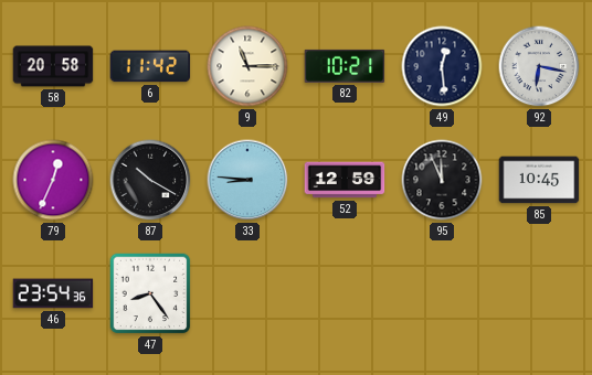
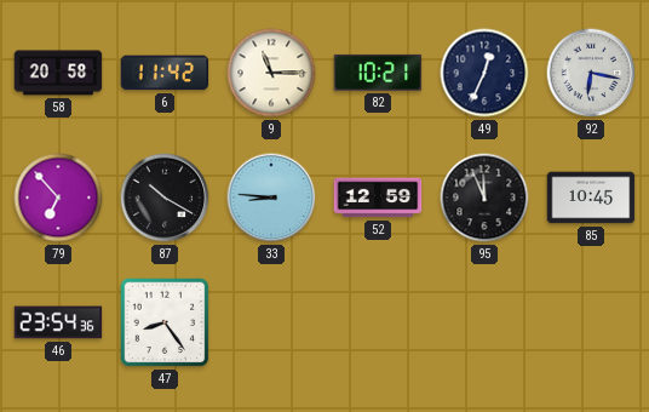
49: 12:29 -> 12:34
79: 12:34 -> 6:53
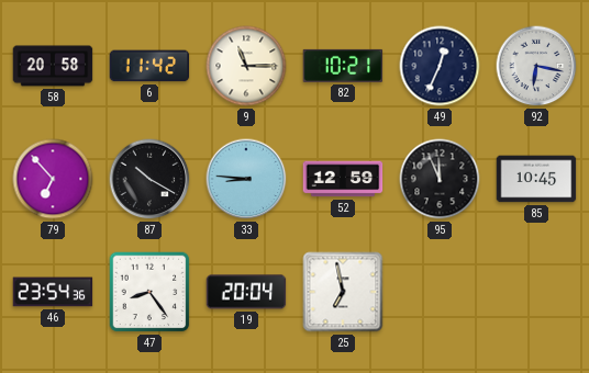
19: none -> 20:04
25: none -> 6:58
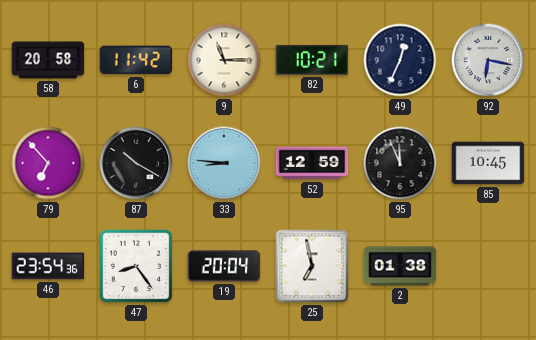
2: none -> 01:38
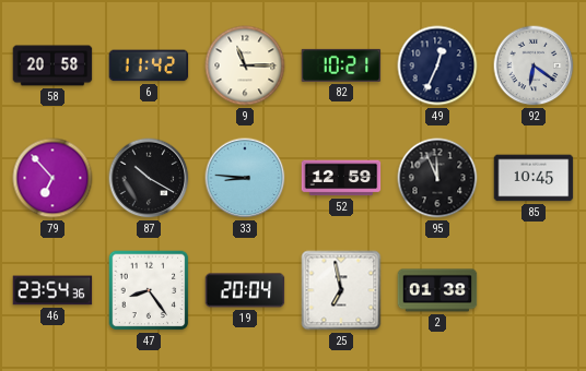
92: 6:17 -> 6:21
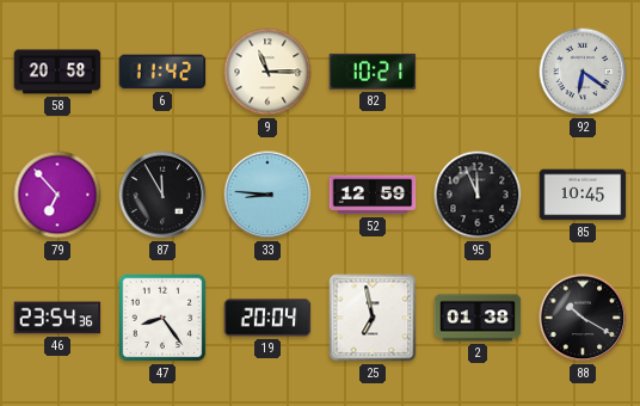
49: 12:34 -> none
87: 10:20 -> 11:55
88: none -> 10:20
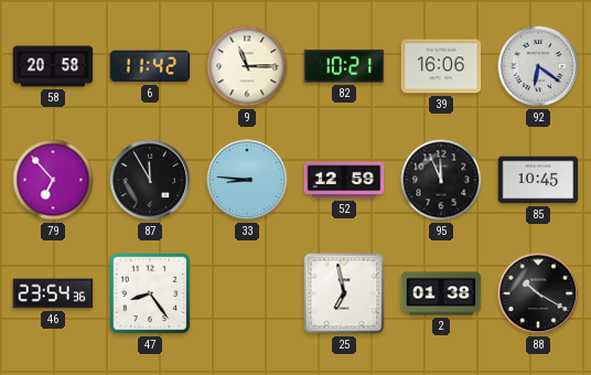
39: none -> 16:06
19: 20:04 -> none
